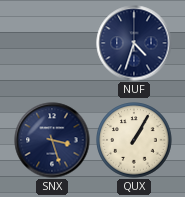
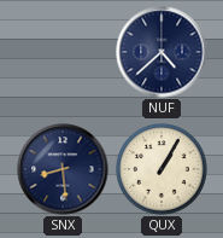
NUF: 4:33 -> 4:38
SNX: 3:27 -> 8:29
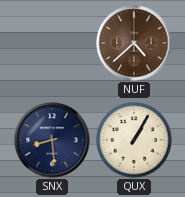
NUF dial: navy -> brown
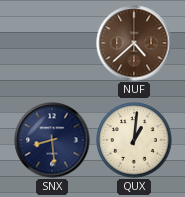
QUX: 1:05 -> 1:01
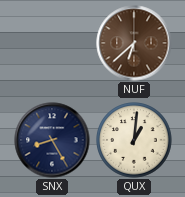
NUF: 4:38 -> 6:38
SNX: 8:29 -> 8:25
